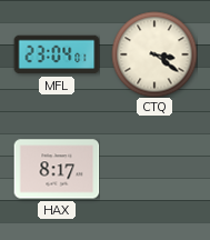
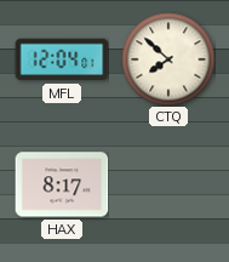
MFL: 23:04 -> 12:04
CTQ: 3:21 -> 7:52
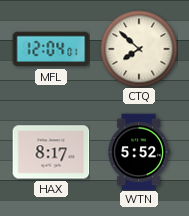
WTN: none -> 5:52
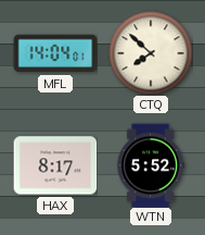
MFL: 12:04 -> 14:04
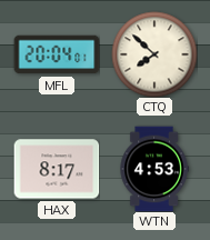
MFL: 14:04 -> 20:04
WTN: 5:52 -> 4:53
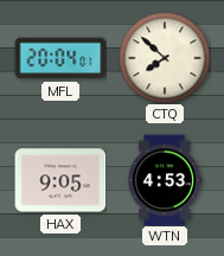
HAX: 8:17 -> 9:05
